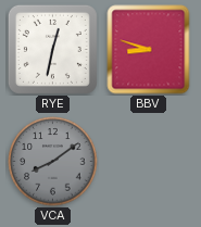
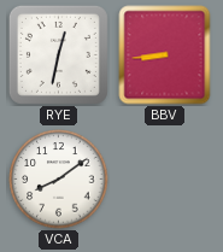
BBV: 8:48 -> 8:44
VCA dial: grey -> white
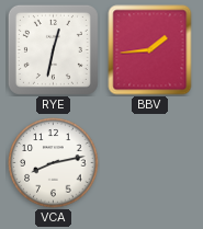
BBV: 8:44 -> 1:44
VCA: 8:09 -> 8:13
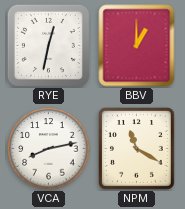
BBV: 1:44 -> 1:00
NPM: none -> 11:20
